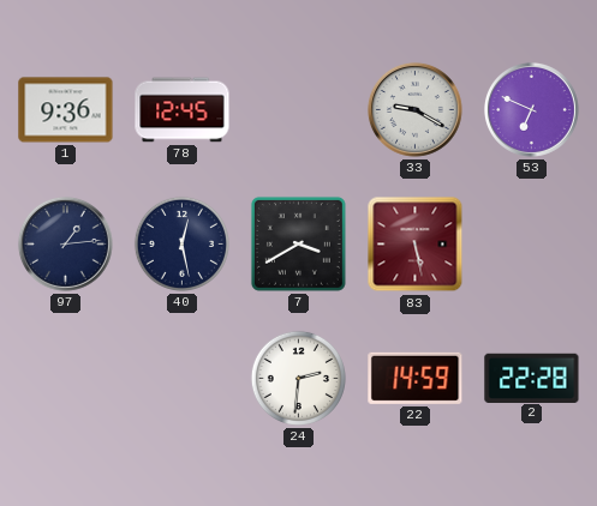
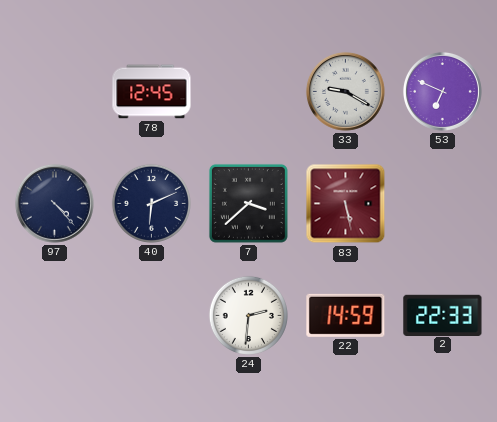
1: 9:36 -> none
97: 1:14 -> 4:23
40: 12:28 -> 6:11
7: 3:40 -> 3:38
2: 22:28 -> 22:33
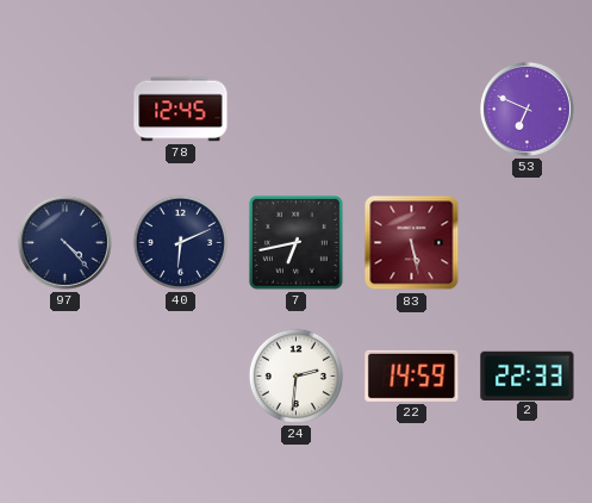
33: 9:20 -> none
7: 3:38 -> 6:43
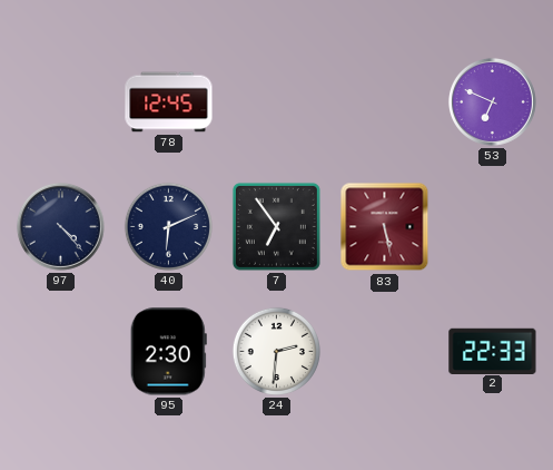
7: 6:43 -> 6:54
95: none -> 2:30
22: 14:59 -> none
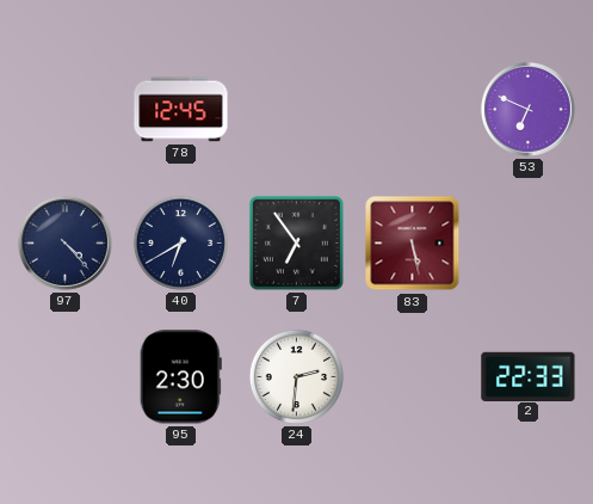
40: 6:11 -> 6:40
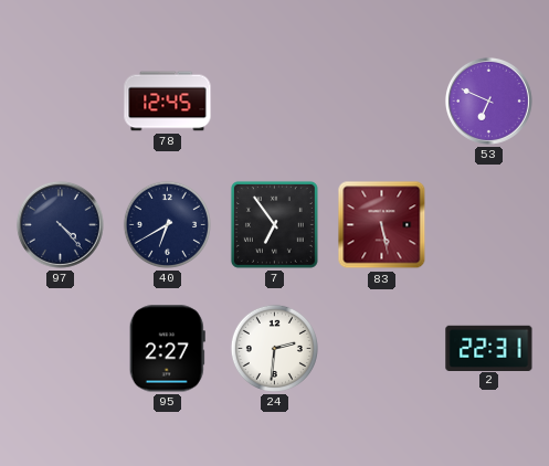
95: 2:30 -> 2:27
2: 22:33 -> 22:31
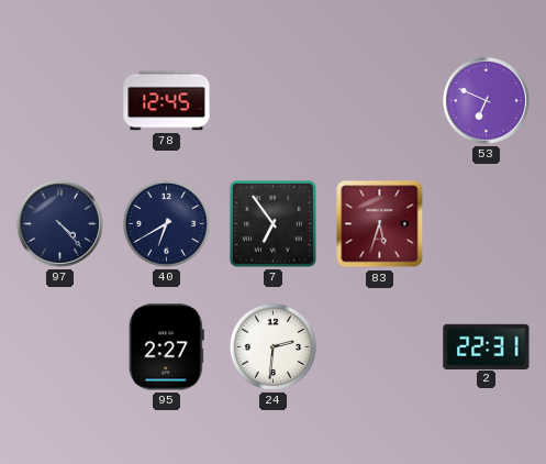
83: 5:28 -> 5:33
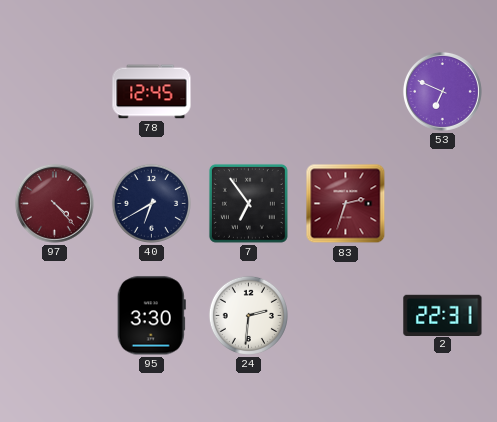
97 dial: navy -> burgundy
83: 5:33 -> 2:33
95: 2:27 -> 3:30
